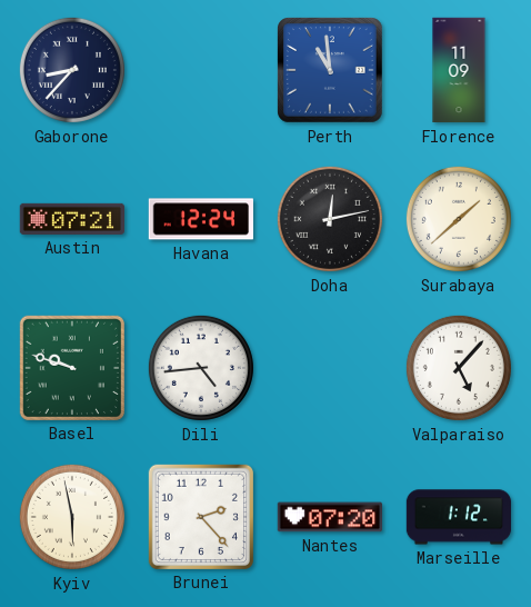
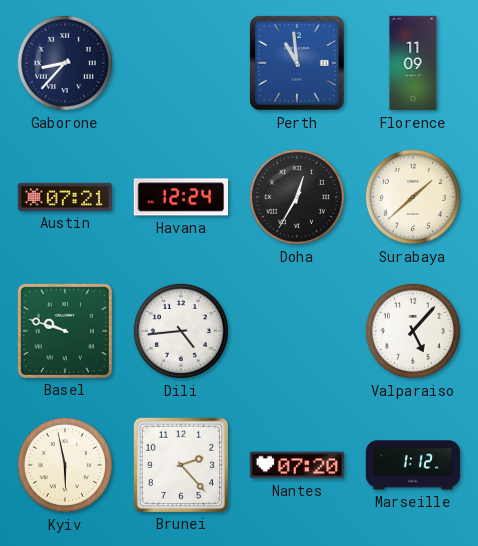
Doha: 12:13 -> 12:35
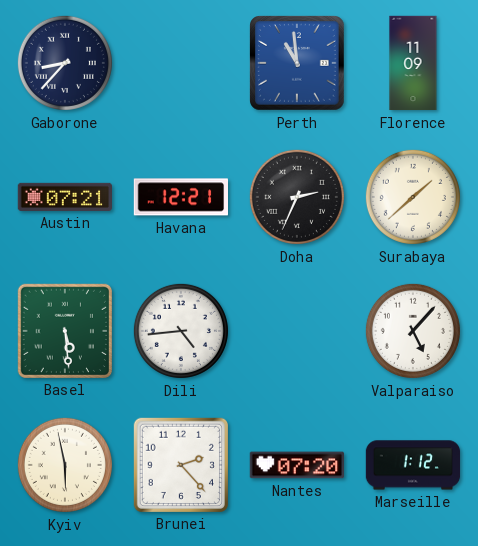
Havana: 12:24 -> 12:21
Doha: 12:35 -> 2:34
Basel: 9:48 -> 5:29
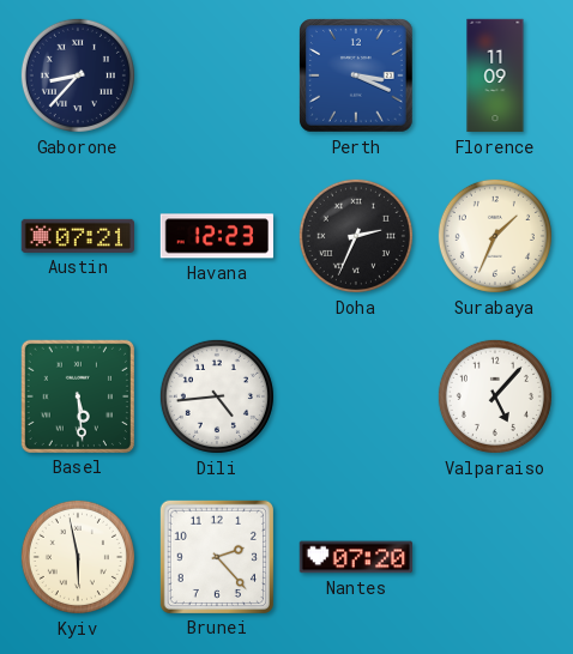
Perth: 10:59 -> 3:19
Havana: 12:21 -> 12:23
Surabaya: 1:38 -> 1:34
Marseille: 1:12 -> none
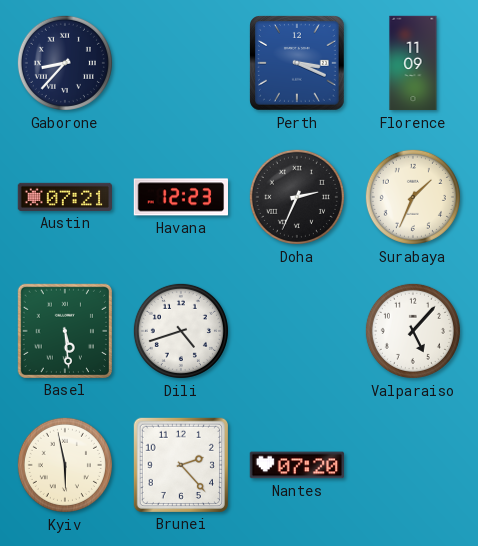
Dili: 4:44 -> 4:42
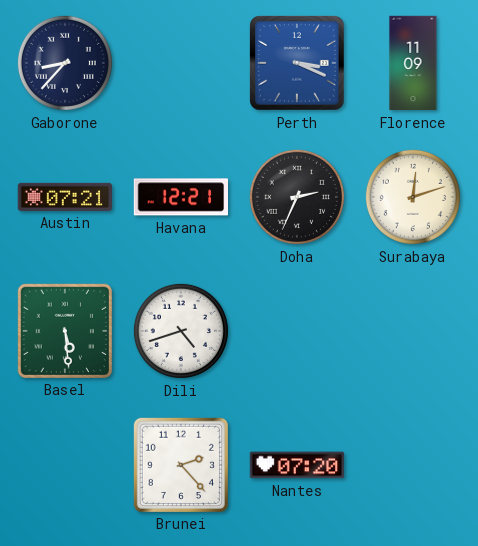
Havana: 12:23 -> 12:21
Surabaya: 1:34 -> 12:12
Valparaiso: 5:07 -> none
Kyiv: 5:58 -> none
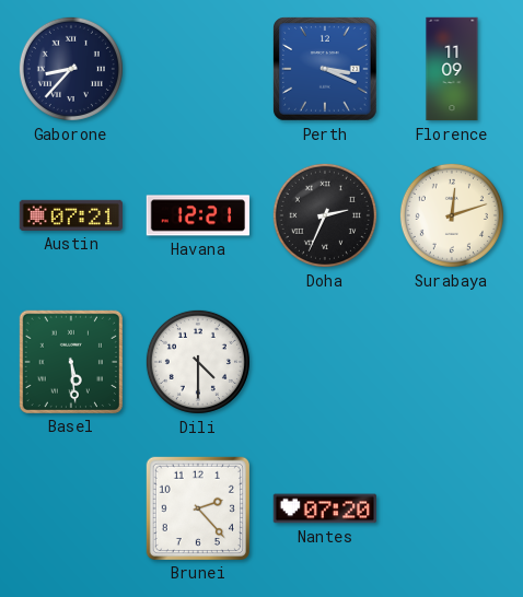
Dili: 4:42 -> 4:30
